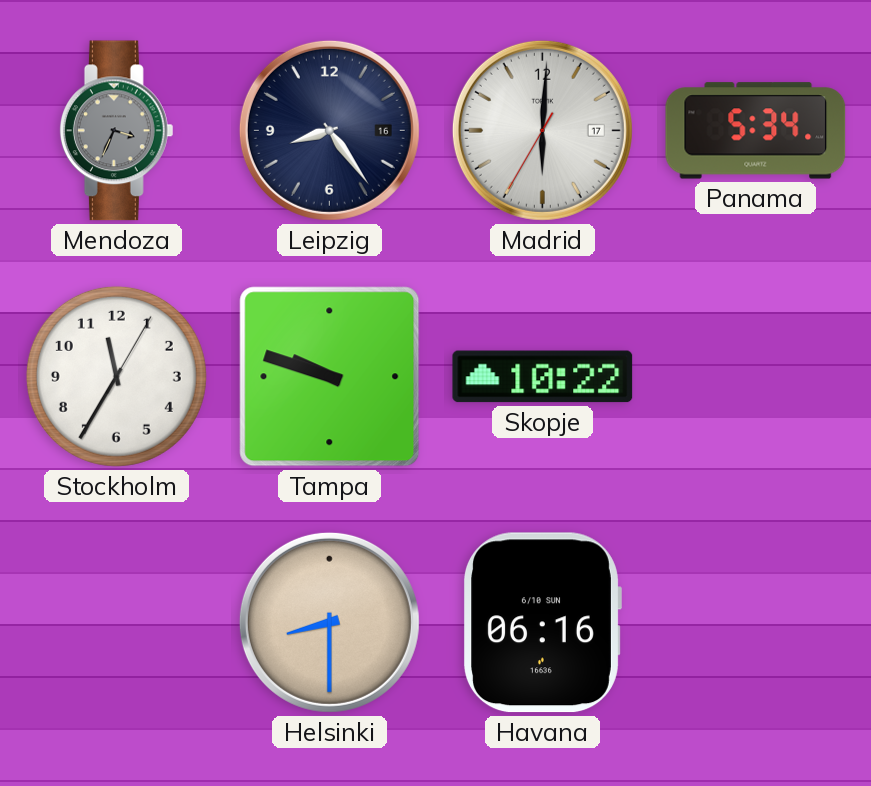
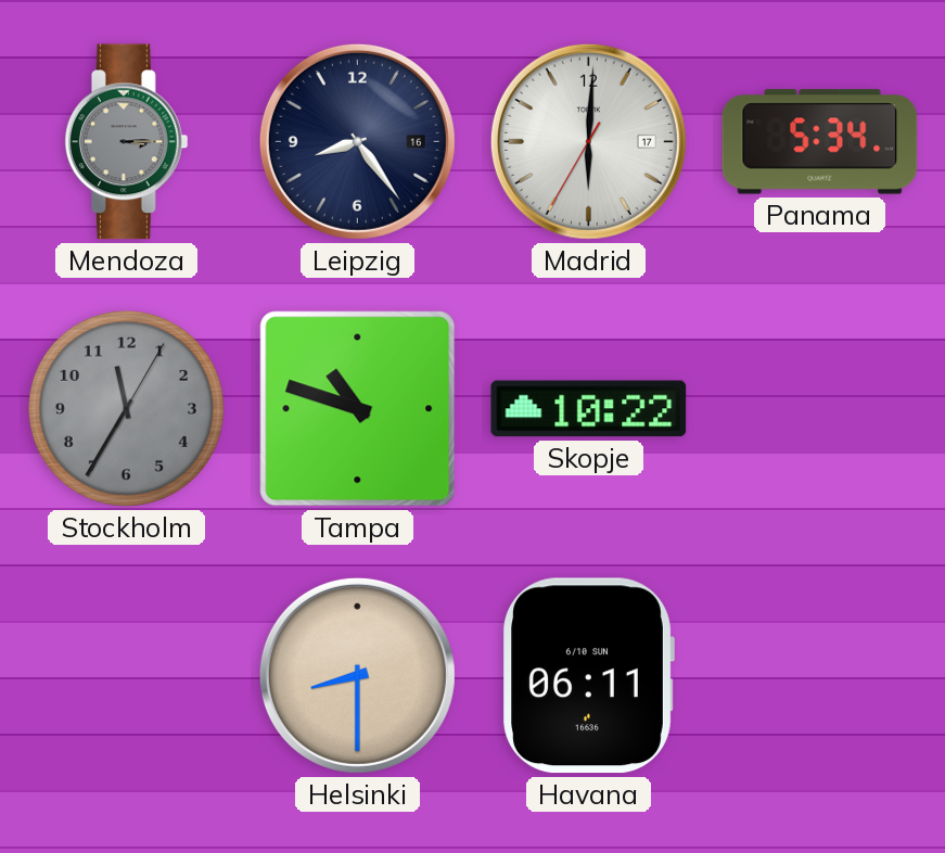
Mendoza: 3:34 -> 3:15
Stockholm dial: white -> grey
Tampa: 9:48 -> 10:48
Havana: 06:16 -> 06:11
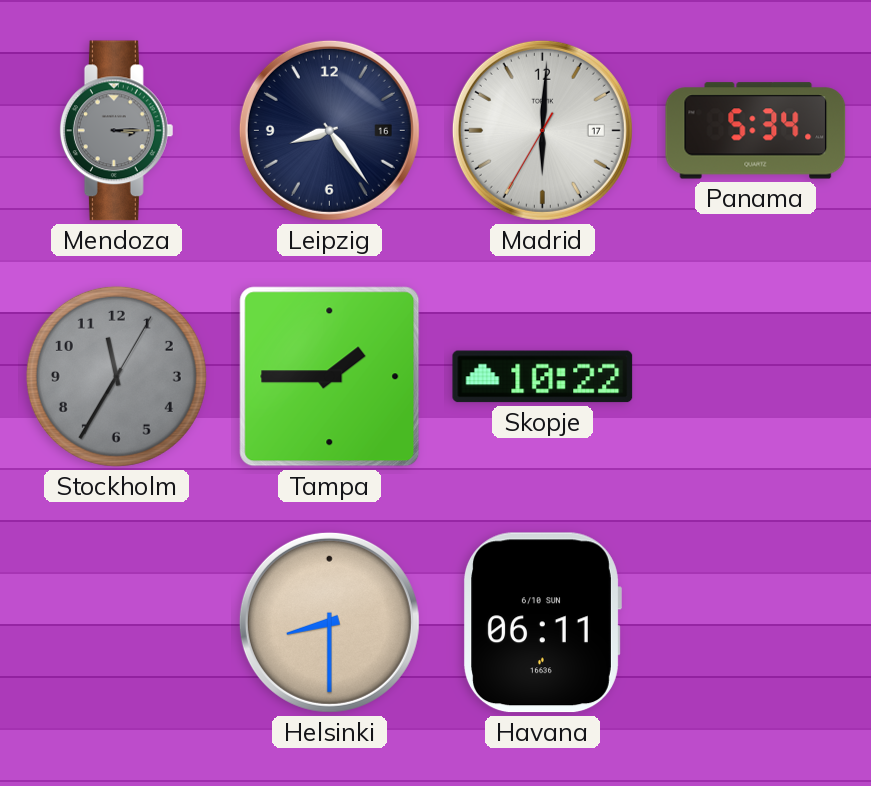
Tampa: 10:48 -> 1:45
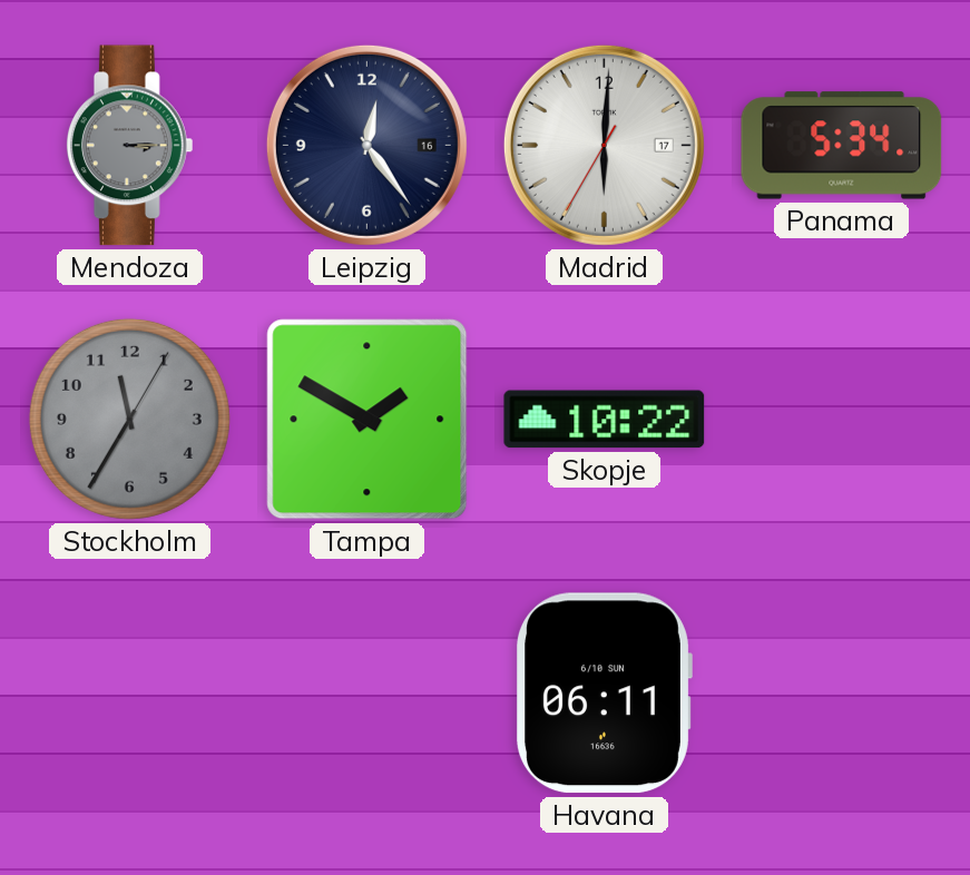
Leipzig: 8:24 -> 12:24
Tampa: 1:45 -> 1:50
Helsinki: 8:30 -> none
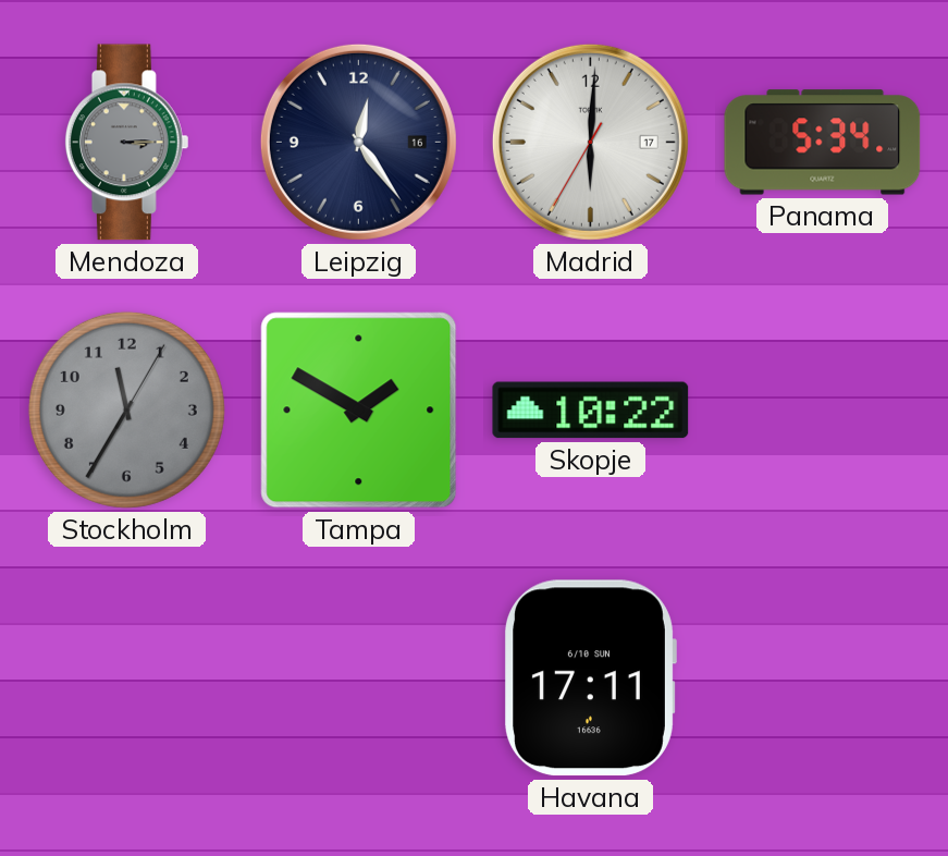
Havana: 06:11 -> 17:11
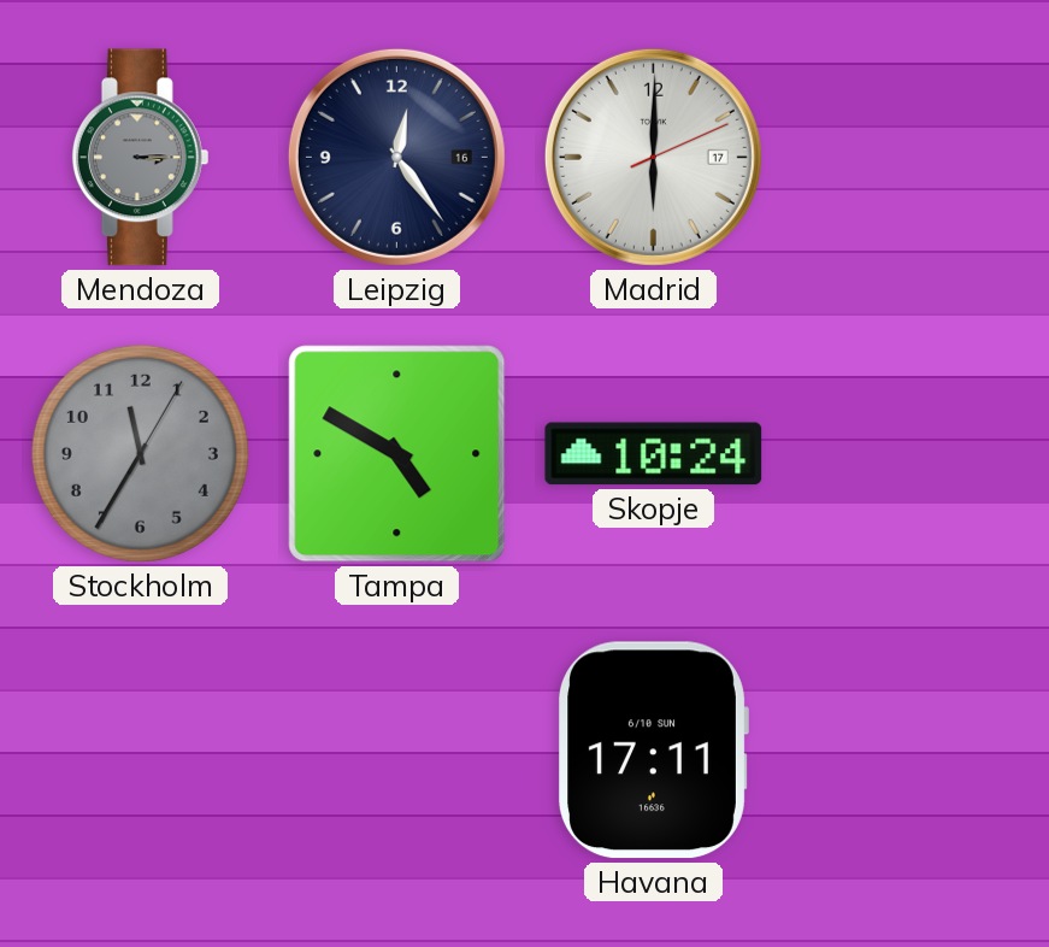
Madrid: 6:00:35 -> 6:00:11
Panama: 5:34 -> none
Tampa: 1:50 -> 4:50
Skopje: 10:22 -> 10:24
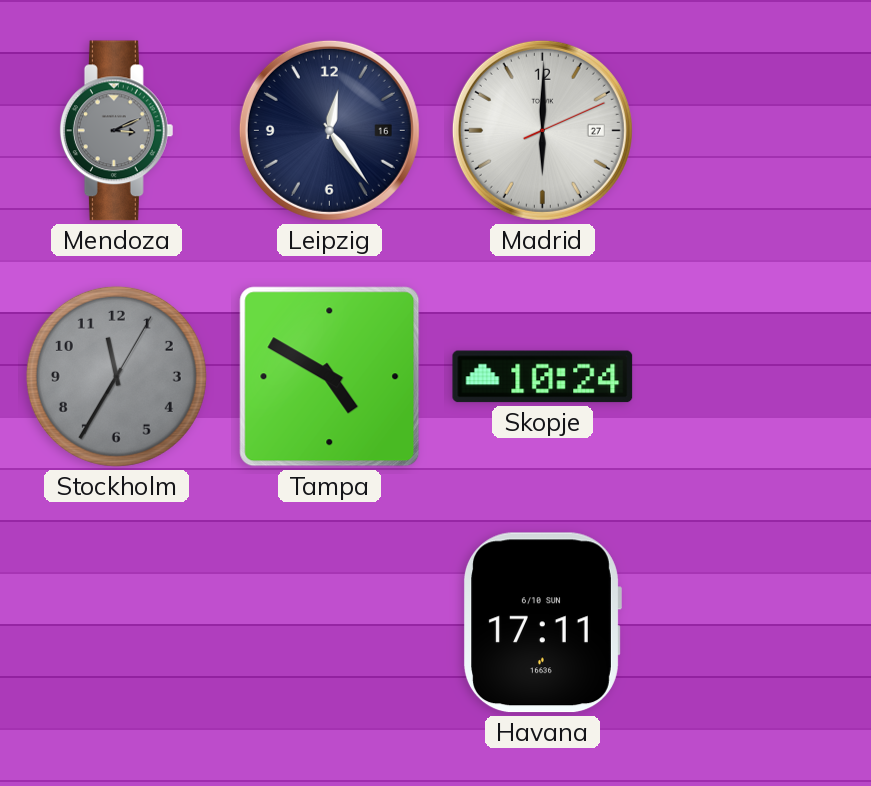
Mendoza: 3:15 -> 3:11
Madrid date: 17 -> 27
